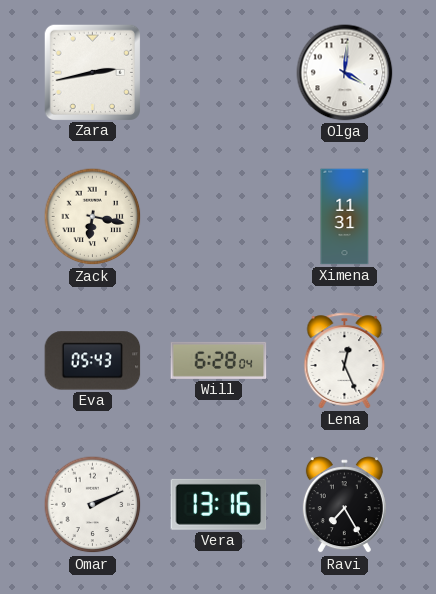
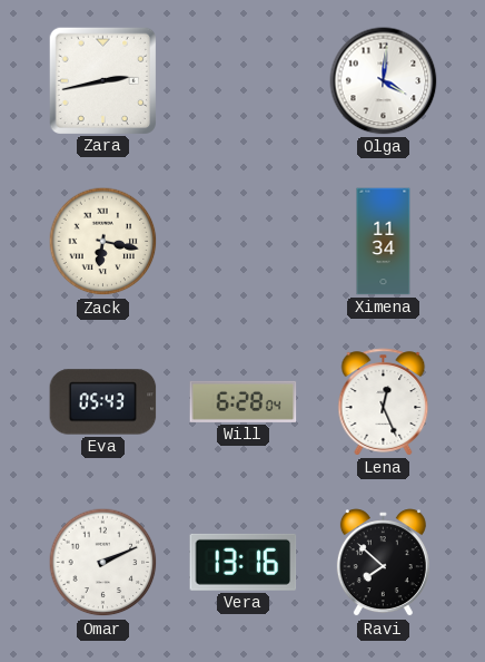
Ximena: 11:31 -> 11:34
Ravi: 7:25 -> 7:52
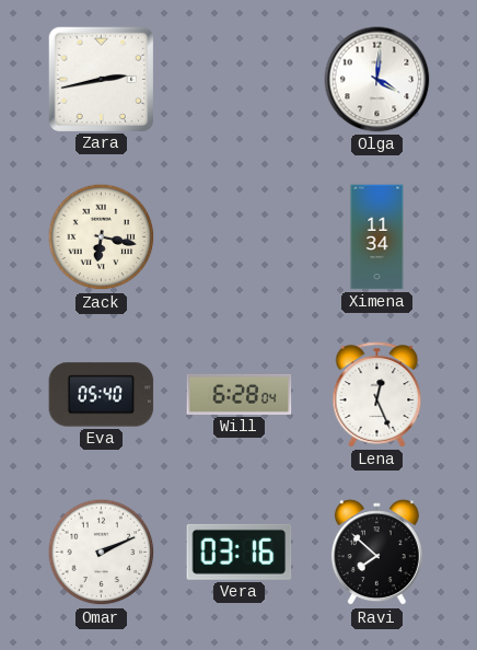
Eva: 05:43 -> 05:40
Vera: 13:16 -> 03:16
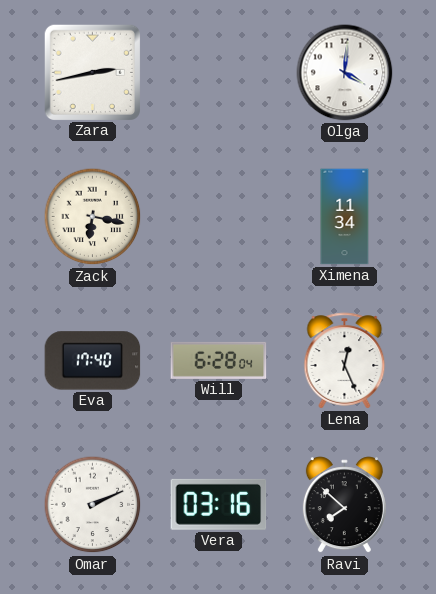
Eva: 05:40 -> 17:40
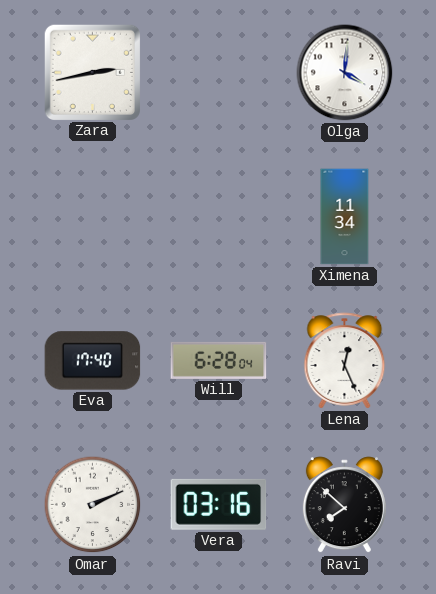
Zack: 6:17 -> none
